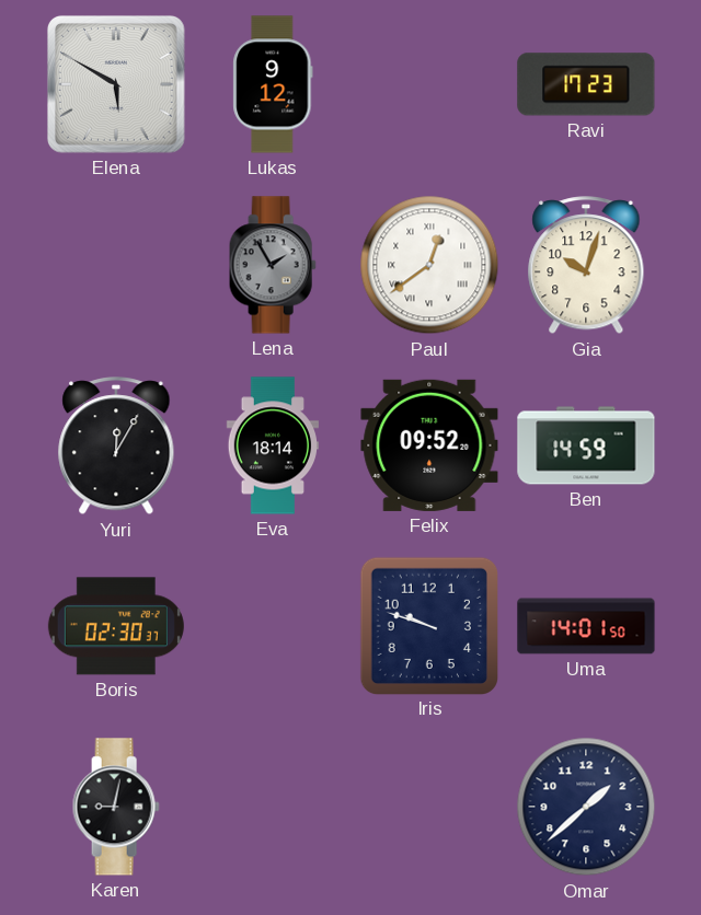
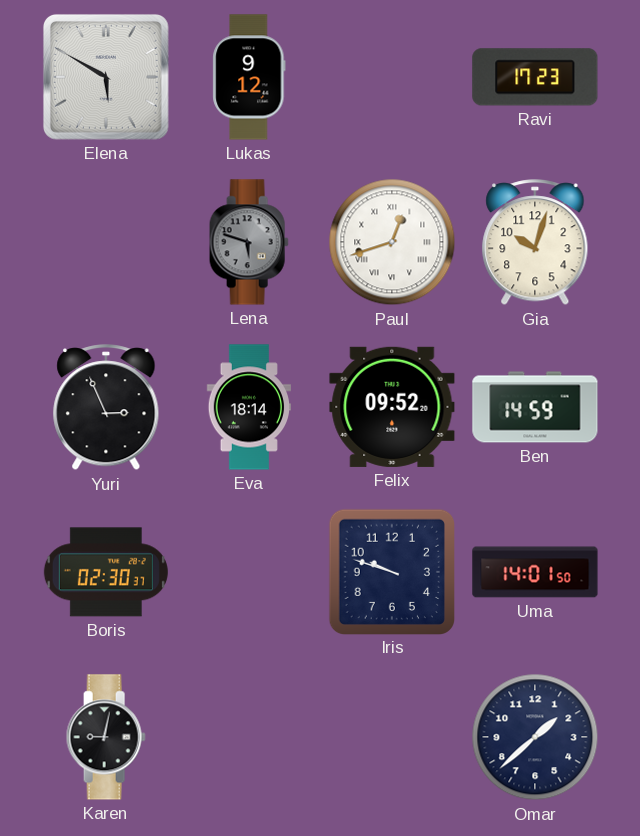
Lena: 1:55 -> 5:48
Paul: 12:39 -> 12:42
Yuri: 12:05 -> 2:56
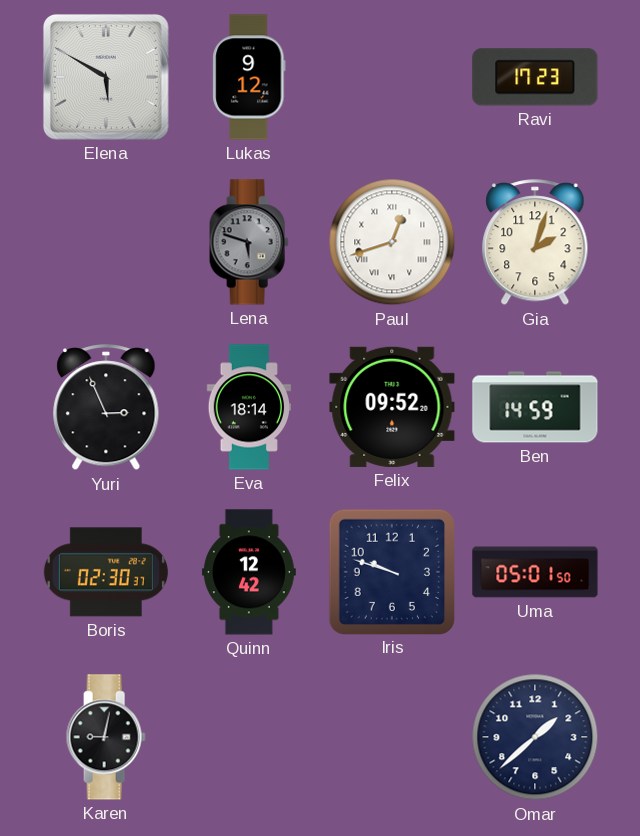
Gia: 10:03 -> 2:03
Quinn: none -> 12:42
Uma: 14:01 -> 05:01
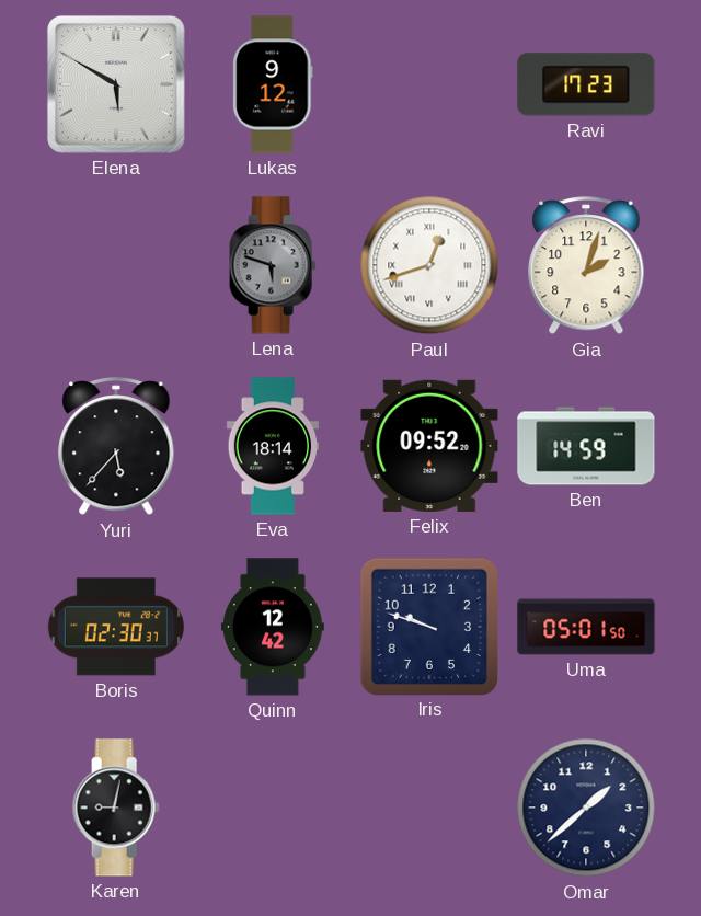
Yuri: 2:56 -> 5:37
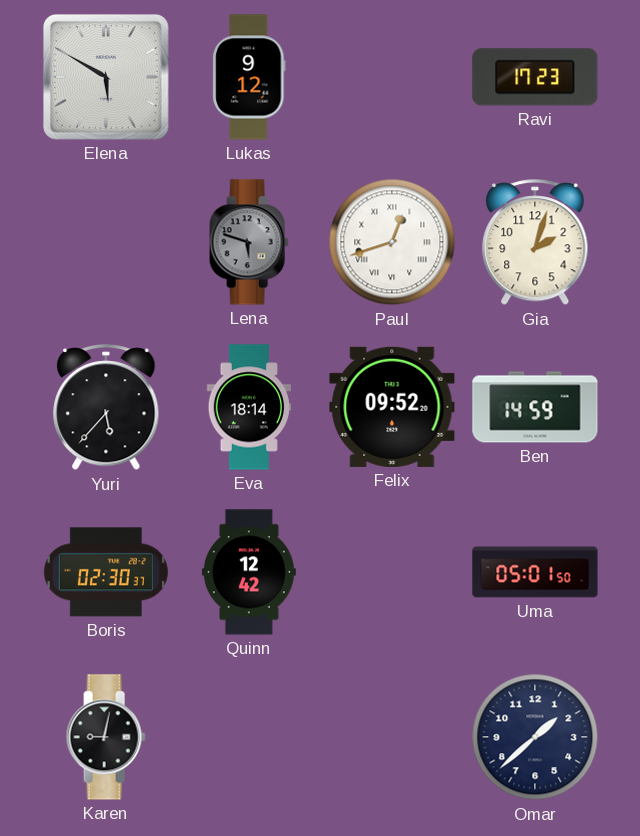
Iris: 9:48 -> none
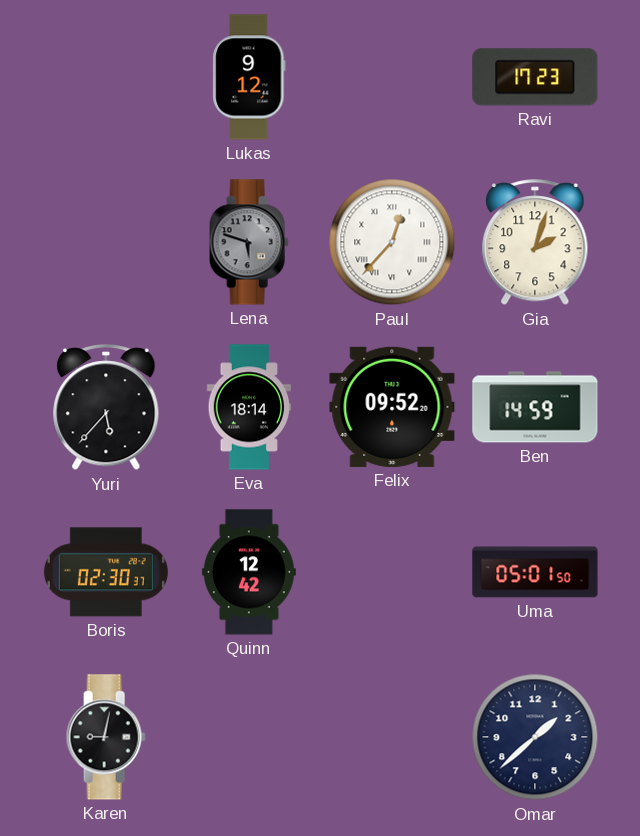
Elena: 5:50 -> none
Paul: 12:42 -> 12:37
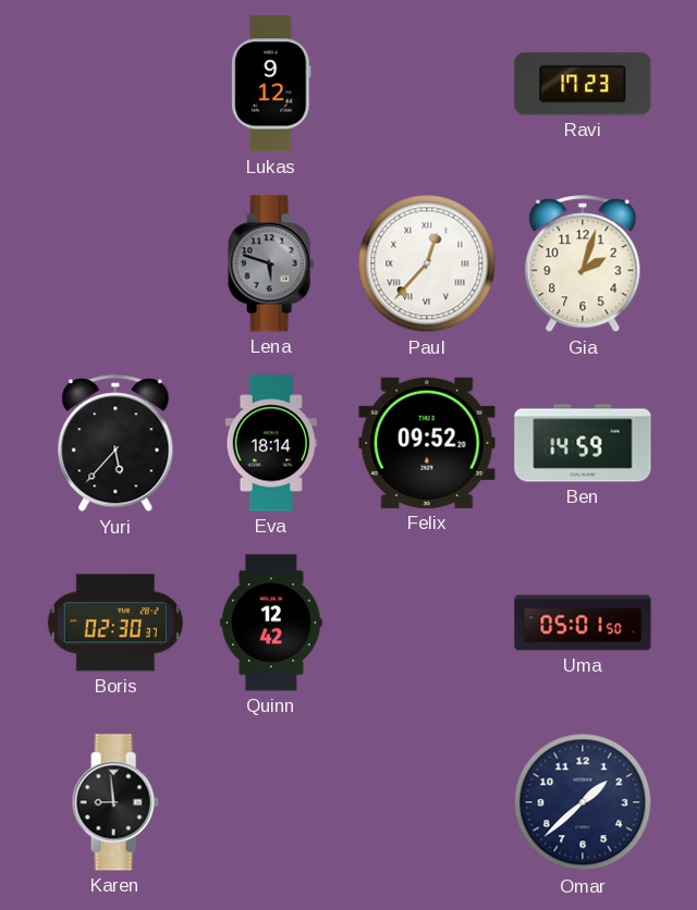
Karen: 9:02 -> 8:59
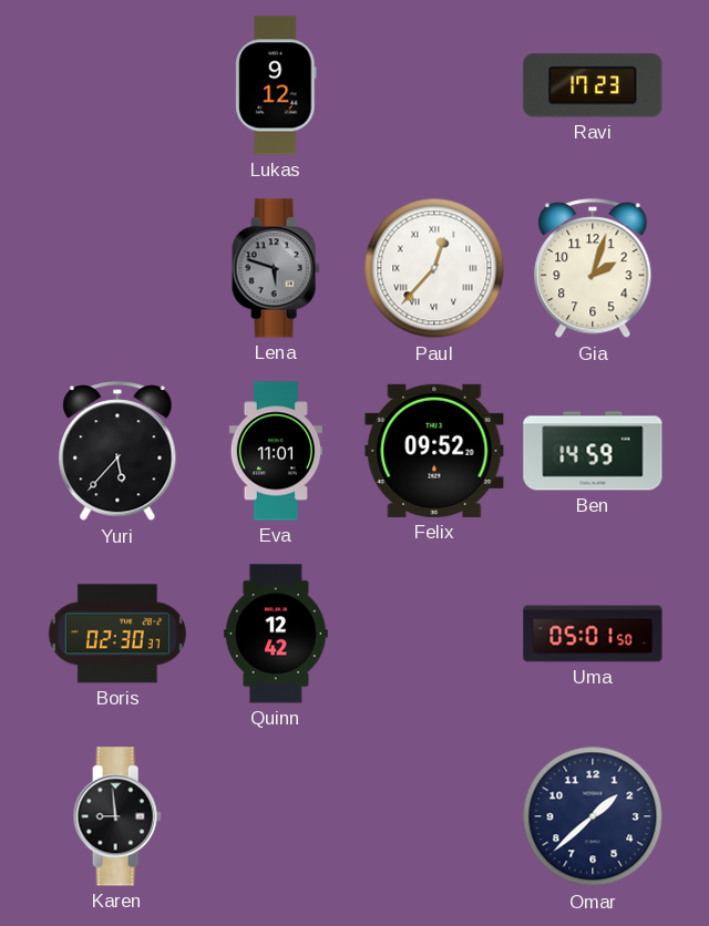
Eva: 18:14 -> 11:01
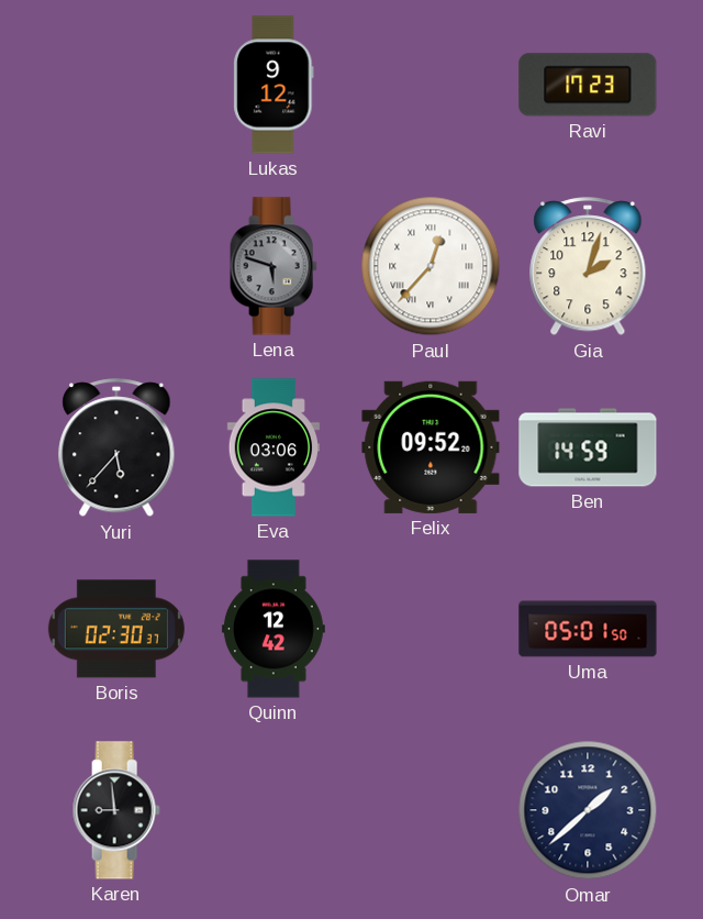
Eva: 11:01 -> 03:06
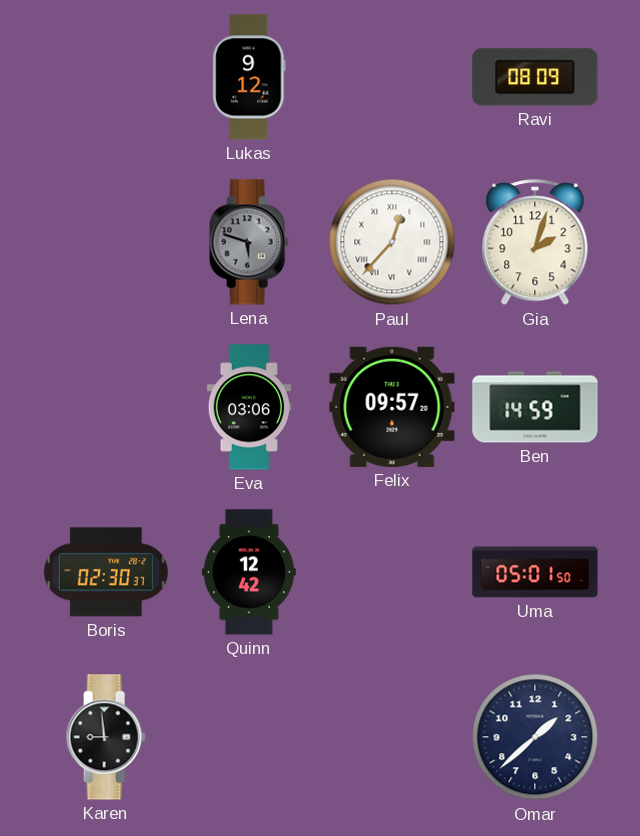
Ravi: 17:23 -> 08:09
Yuri: 5:37 -> none
Felix: 09:52 -> 09:57
